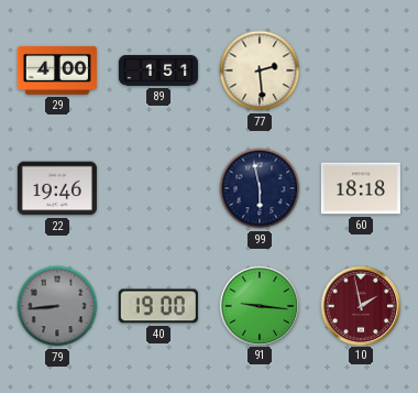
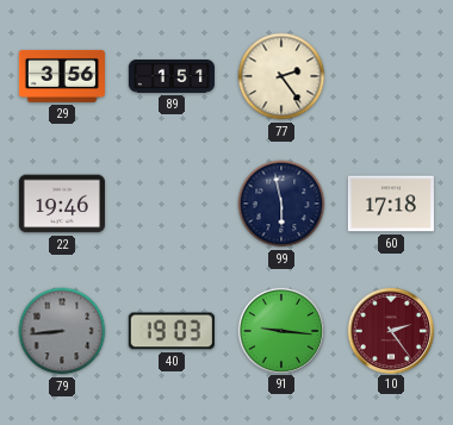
29: 4:00 -> 3:56
77: 2:29 -> 2:24
60: 18:18 -> 17:18
40: 19:00 -> 19:03
10: 1:58 -> 2:24
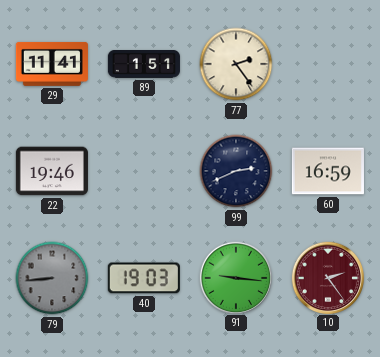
29: 3:56 -> 11:41
99: 5:58 -> 2:41
60: 17:18 -> 16:59
